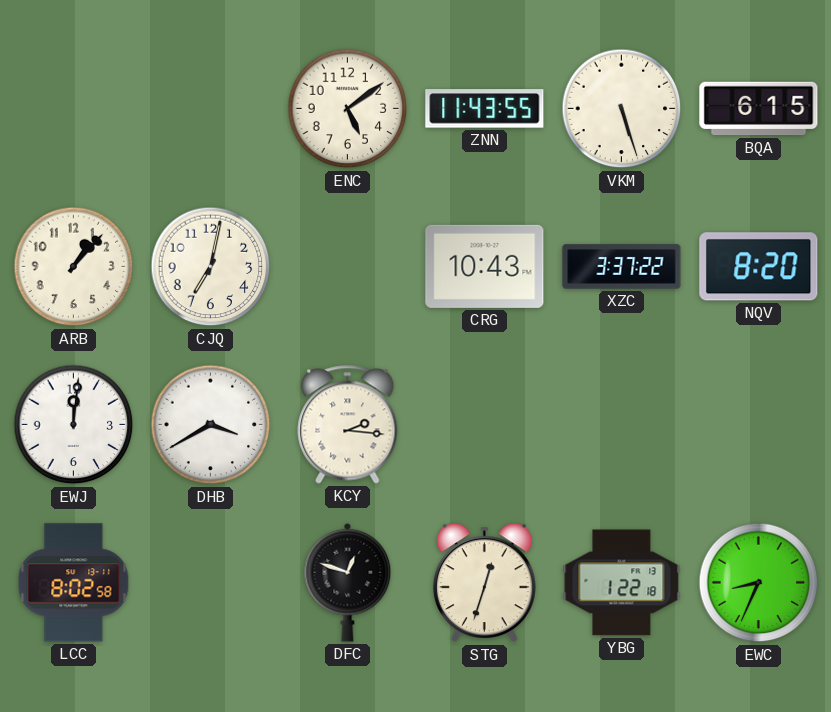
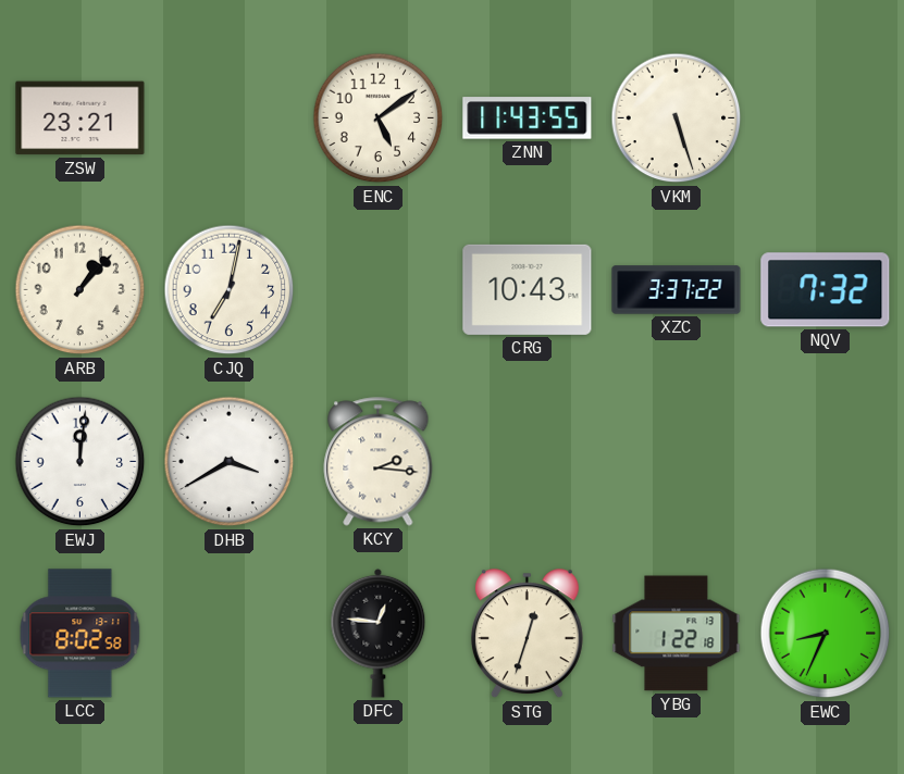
ZSW: none -> 23:21
BQA: 6:15 -> none
NQV: 8:20 -> 7:32
DFC: 12:48 -> 12:46
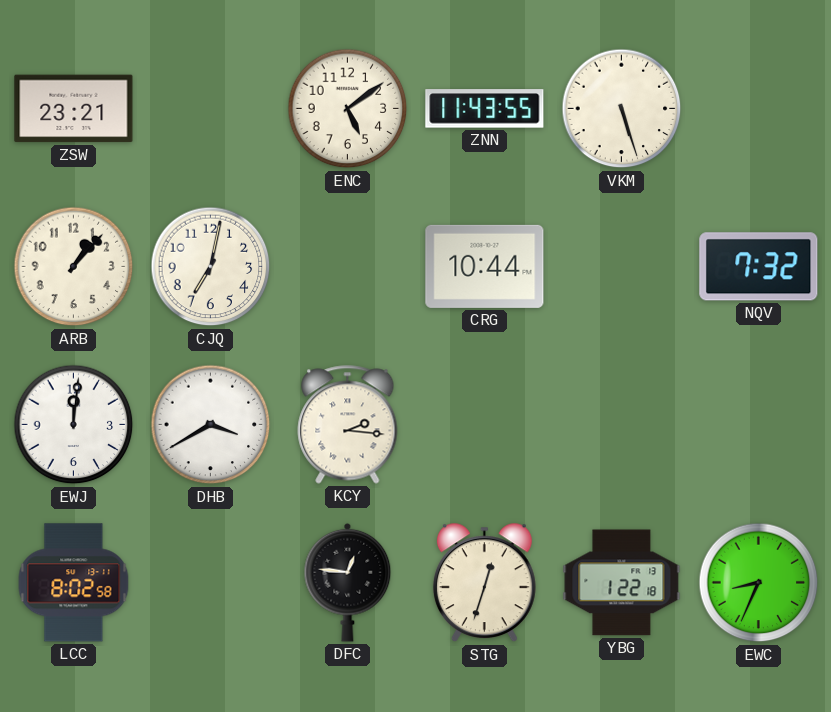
CRG: 10:43 -> 10:44
XZC: 3:37 -> none
